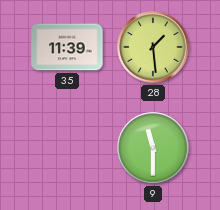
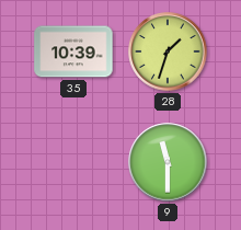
35: 11:39 -> 10:39
28: 1:29 -> 1:33
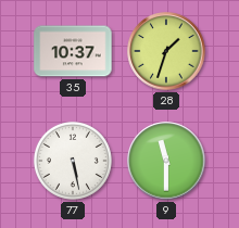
35: 10:39 -> 10:37
77: none -> 5:28
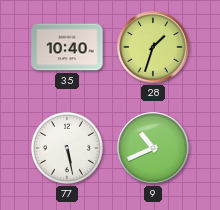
35: 10:37 -> 10:40
9: 11:30 -> 10:41
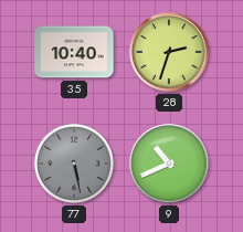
28: 1:33 -> 2:33
77 dial: white -> grey
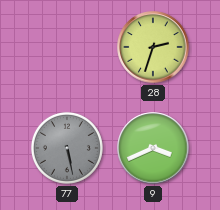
35: 10:40 -> none
9: 10:41 -> 3:41
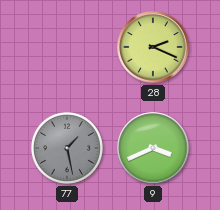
28: 2:33 -> 2:19
77: 5:28 -> 1:28
